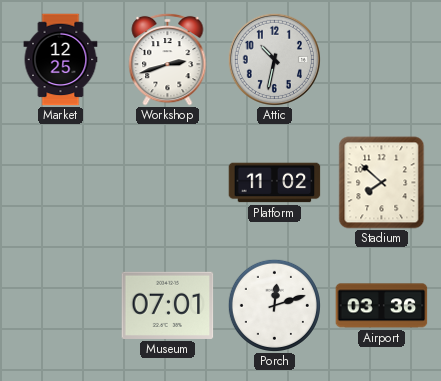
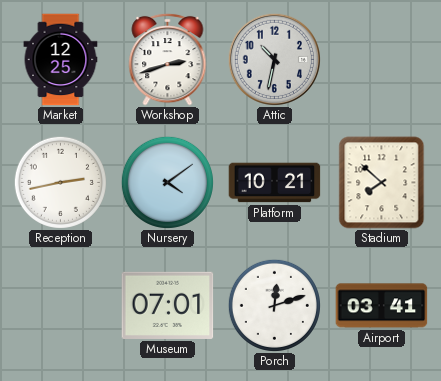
Reception: none -> 2:43
Nursery: none -> 4:09
Platform: 11:02 -> 10:21
Airport: 03:36 -> 03:41
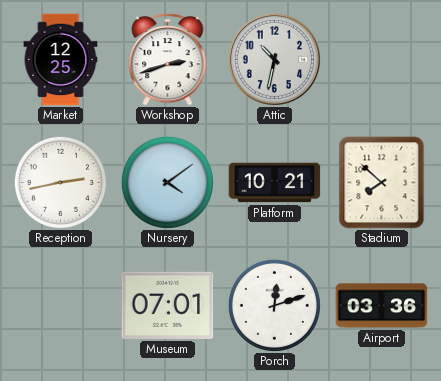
Airport: 03:41 -> 03:36
